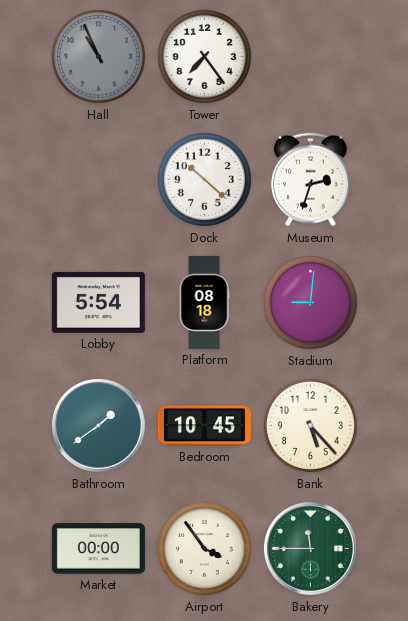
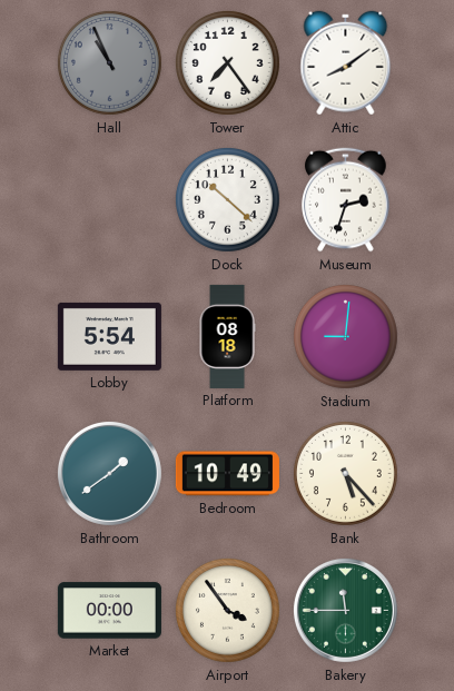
Attic: none -> 8:09
Bedroom: 10:45 -> 10:49
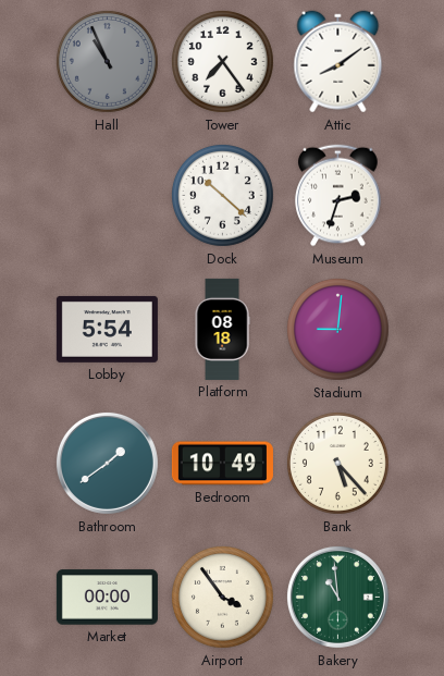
Bakery: 11:45 -> 10:59
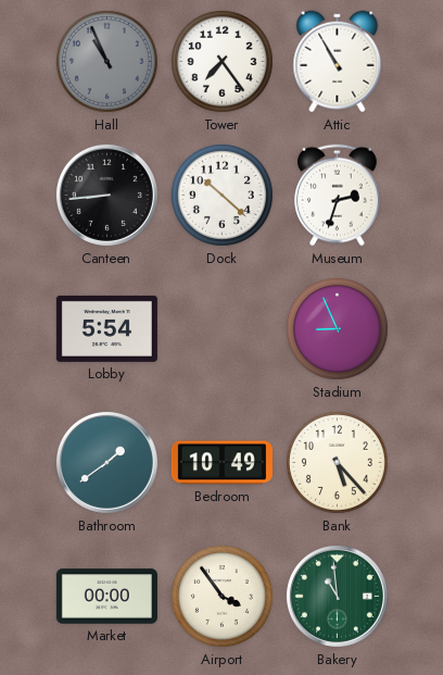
Attic: 8:09 -> 10:55
Canteen: none -> 8:44
Platform: 08:18 -> none
Stadium: 9:01 -> 8:56
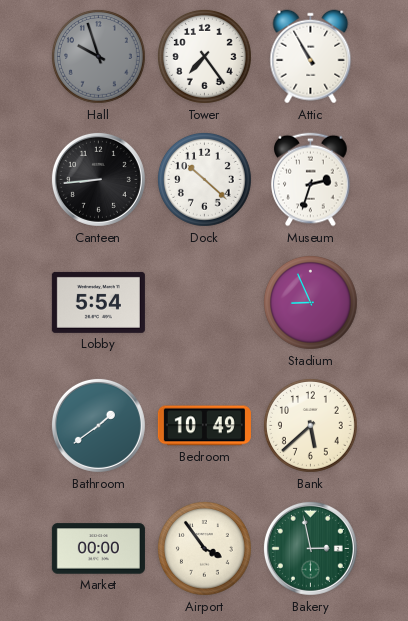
Hall: 10:56 -> 9:57
Bank: 5:23 -> 5:38
Bakery: 10:59 -> 2:58
